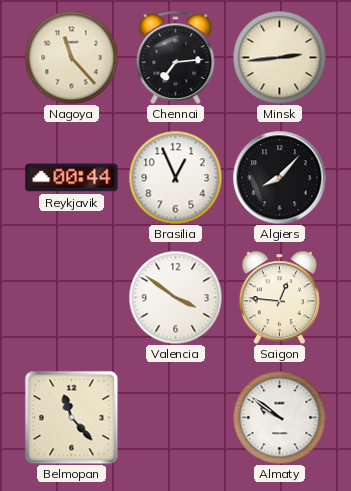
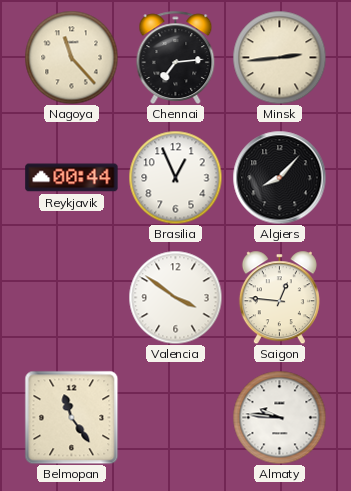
Belmopan: 11:23 -> 11:24
Almaty: 9:51 -> 9:46
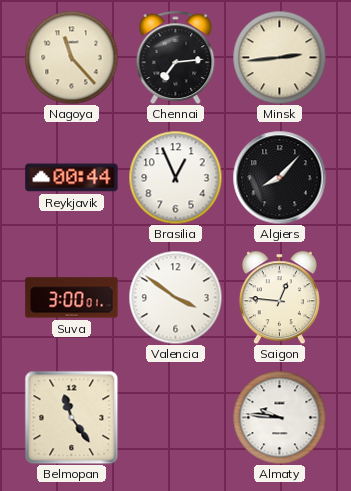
Suva: none -> 3:00
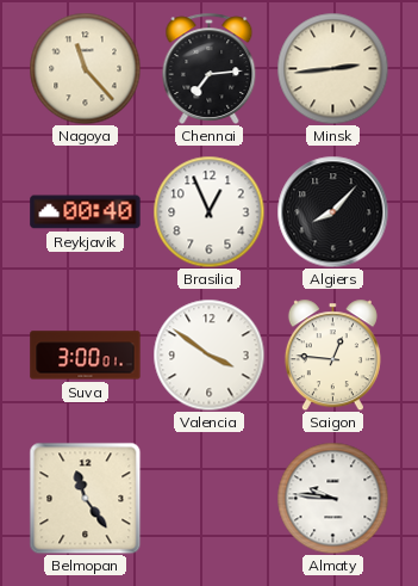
Reykjavik: 00:44 -> 00:40
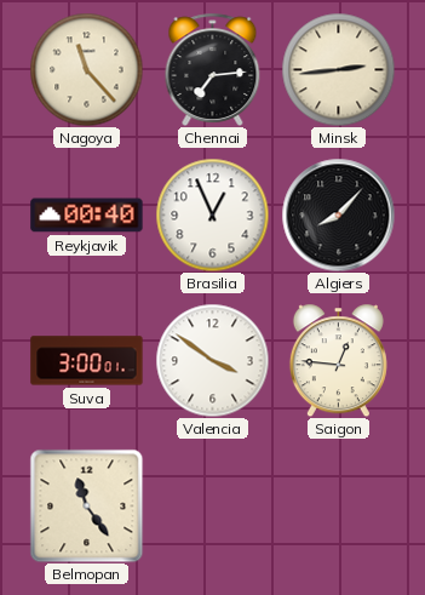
Almaty: 9:46 -> none
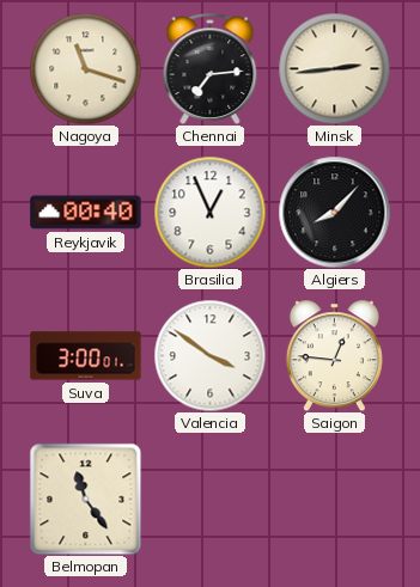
Nagoya: 11:23 -> 11:18
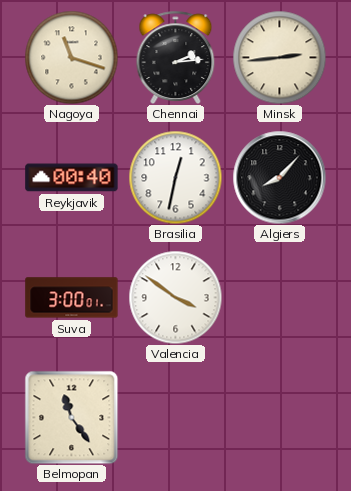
Chennai: 7:14 -> 2:14
Brasilia: 12:56 -> 12:32
Saigon: 12:46 -> none
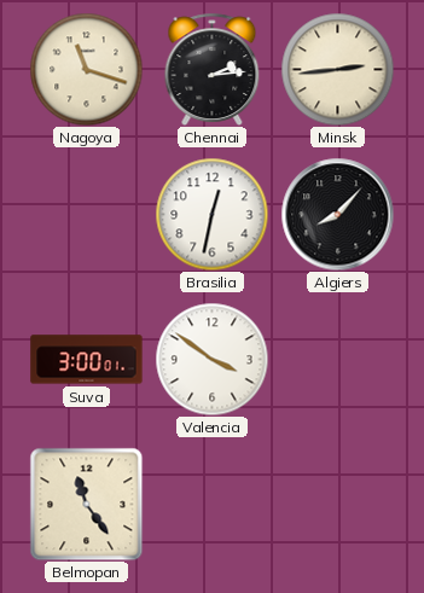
Reykjavik: 00:40 -> none
